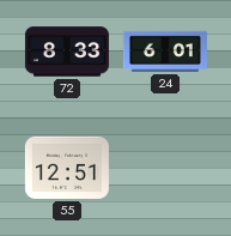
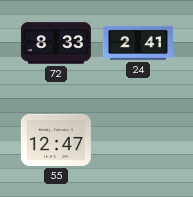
24: 6:01 -> 2:41
55: 12:51 -> 12:47
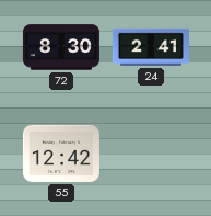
72: 8:33 -> 8:30
55: 12:47 -> 12:42
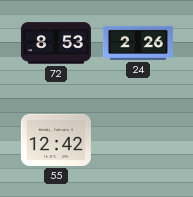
72: 8:30 -> 8:53
24: 2:41 -> 2:26
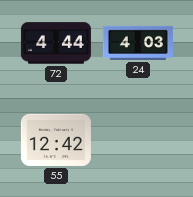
72: 8:53 -> 4:44
24: 2:26 -> 4:03
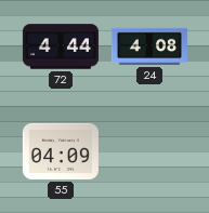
24: 4:03 -> 4:08
55: 12:42 -> 04:09
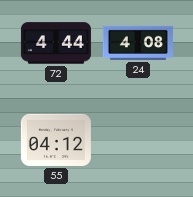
55: 04:09 -> 04:12
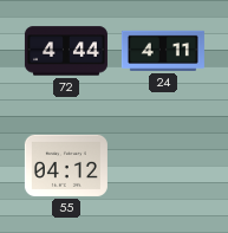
24: 4:08 -> 4:11
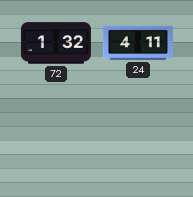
72: 4:44 -> 1:32
55: 04:12 -> none
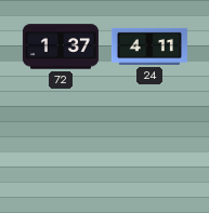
72: 1:32 -> 1:37
